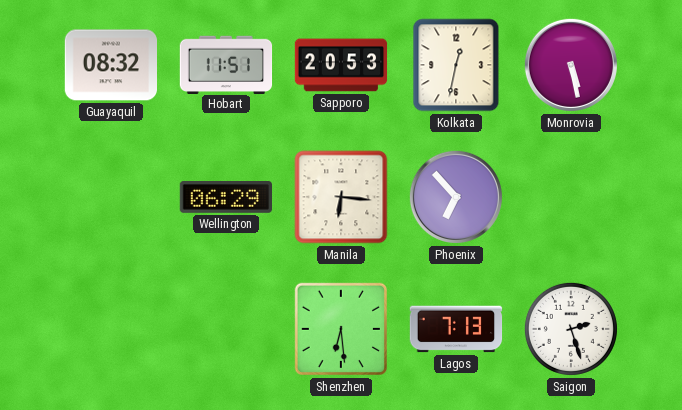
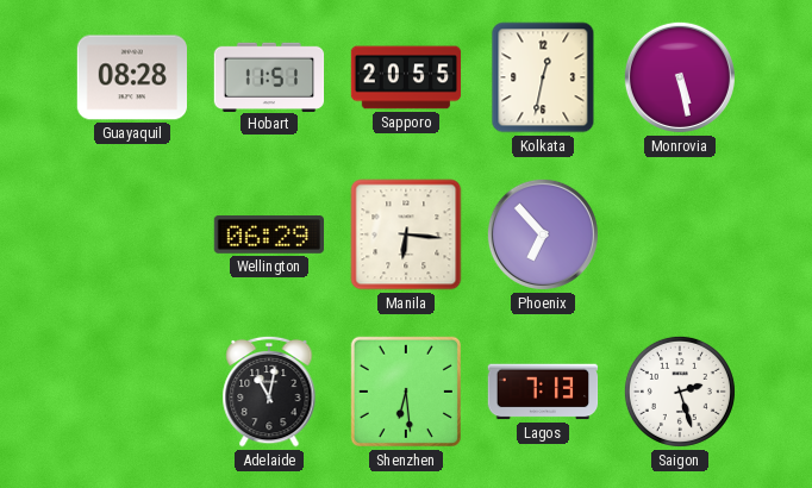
Guayaquil: 08:32 -> 08:28
Sapporo: 20:53 -> 20:55
Adelaide: none -> 11:02
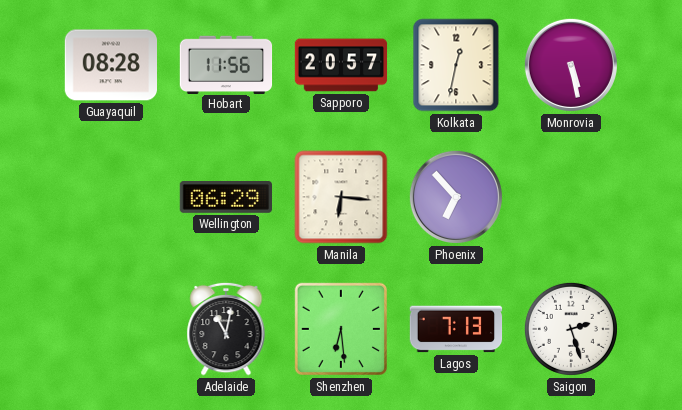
Hobart: 11:51 -> 11:56
Sapporo: 20:55 -> 20:57
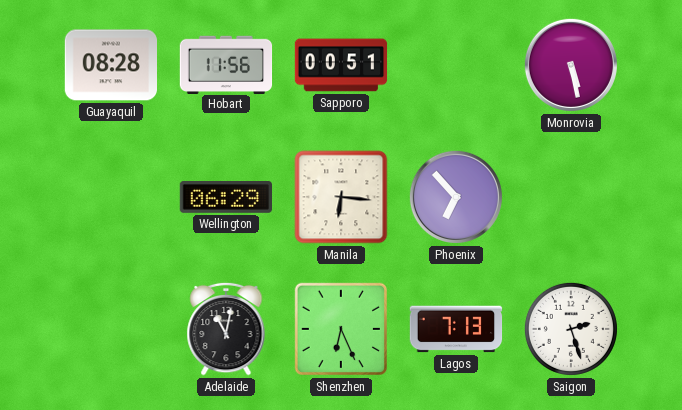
Sapporo: 20:57 -> 00:51
Kolkata: 12:32 -> none
Shenzhen: 6:29 -> 6:26
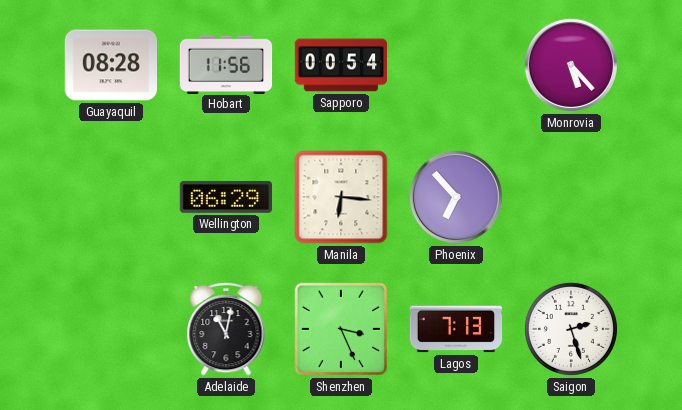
Sapporo: 00:51 -> 00:54
Monrovia: 5:28 -> 5:23
Shenzhen: 6:26 -> 3:26
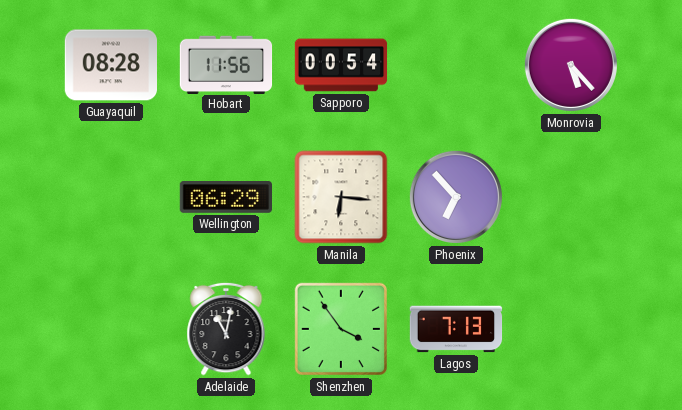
Shenzhen: 3:26 -> 3:54
Saigon: 2:27 -> none
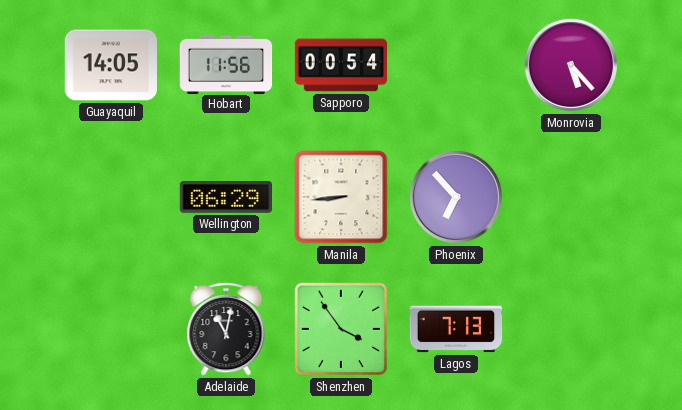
Guayaquil: 08:28 -> 14:05
Manila: 6:16 -> 8:44
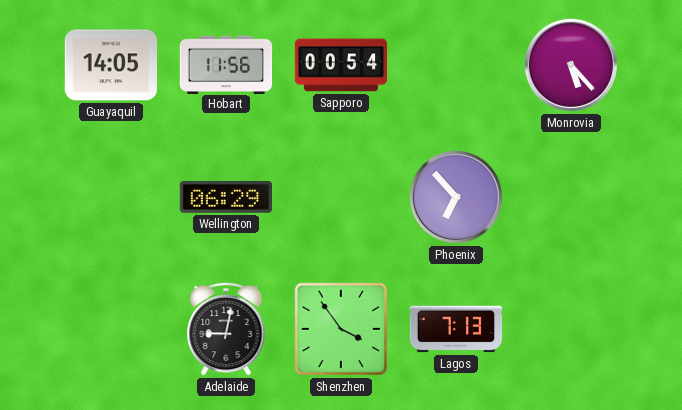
Manila: 8:44 -> none
Adelaide: 11:02 -> 9:02
